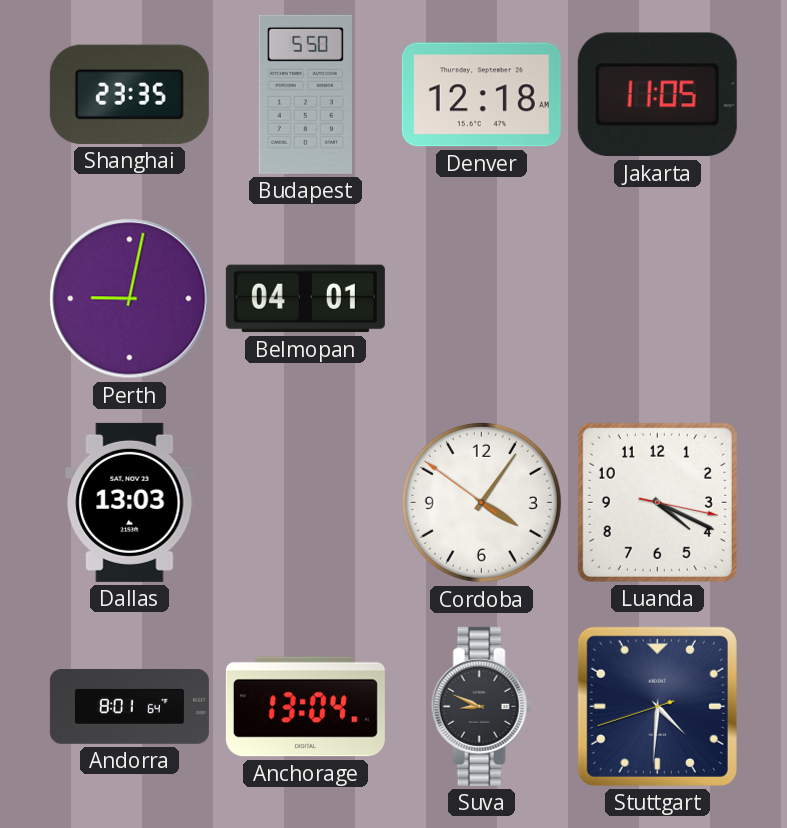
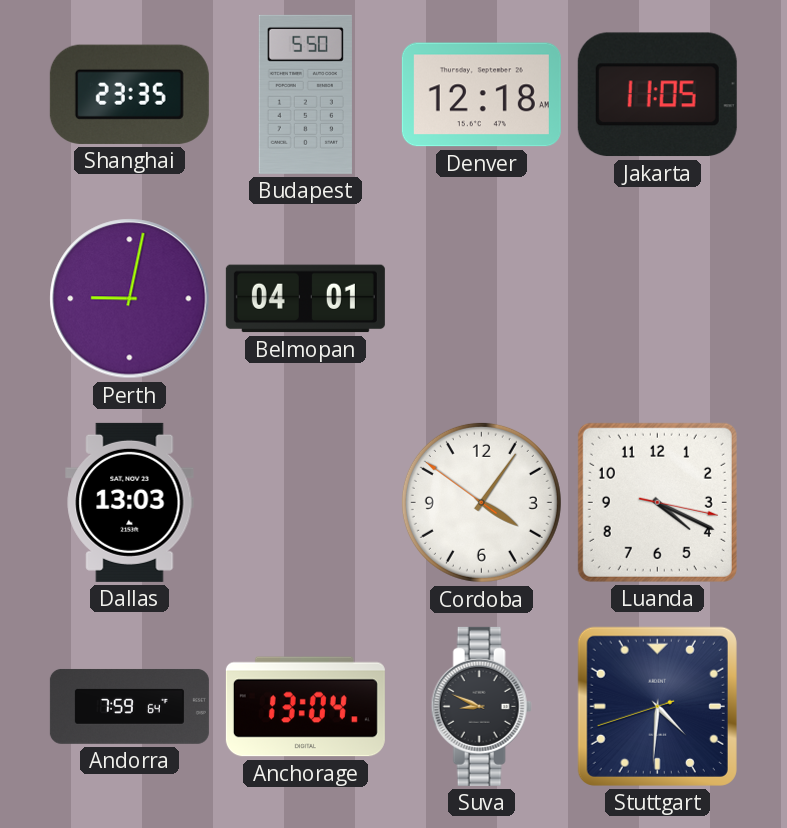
Andorra: 8:01 -> 7:59
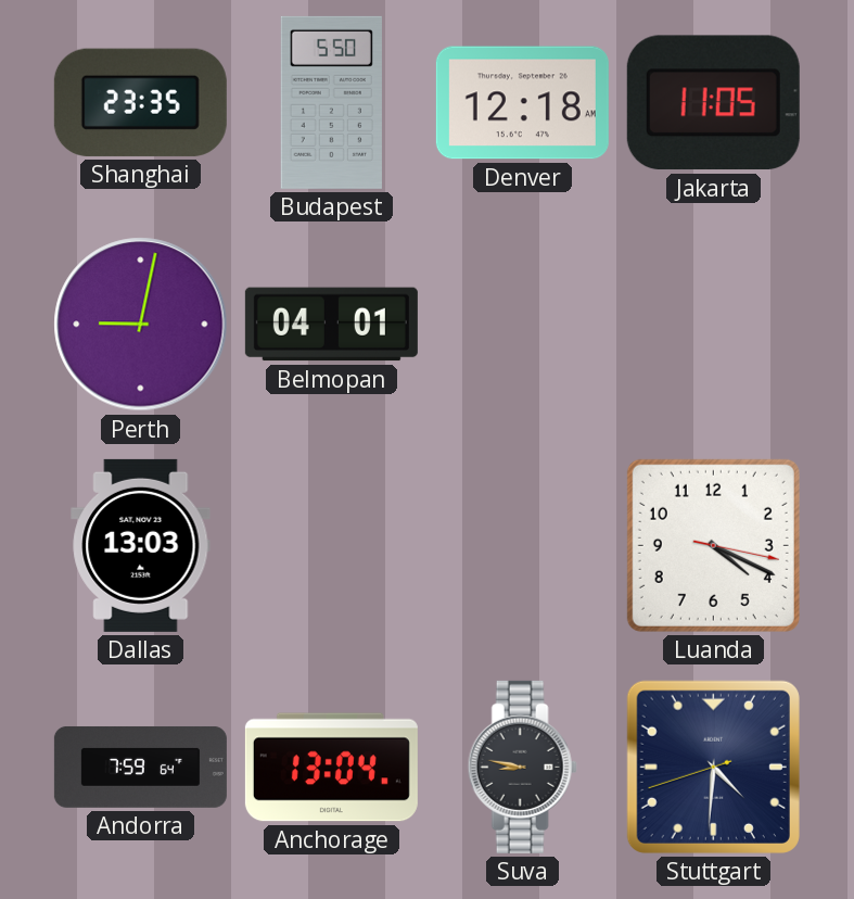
Cordoba: 4:05 -> none
Suva: 8:49 -> 8:47
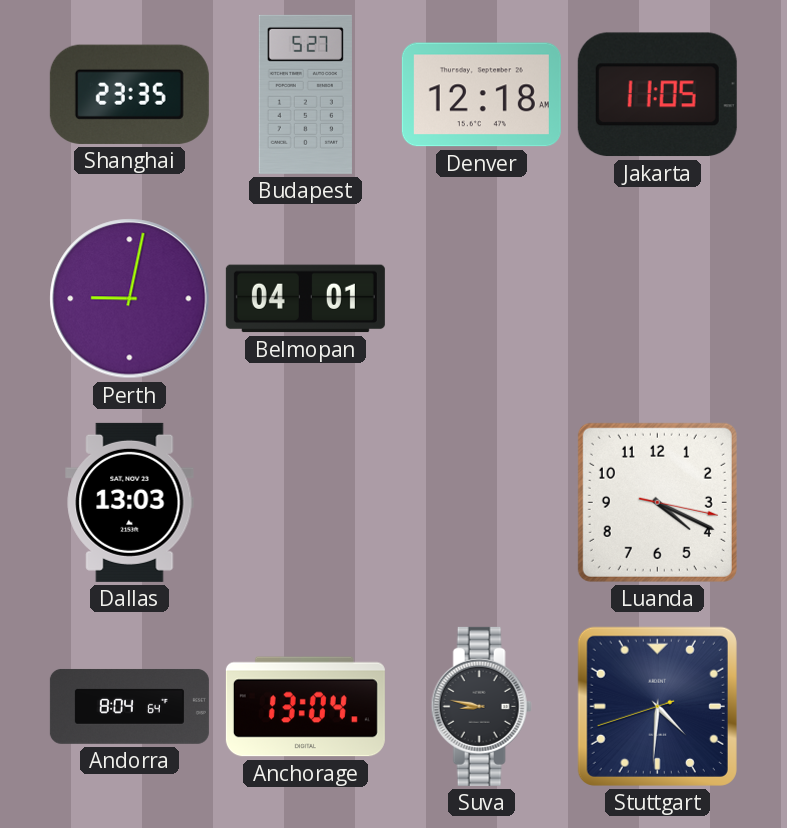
Budapest: 5:50 -> 5:27
Andorra: 7:59 -> 8:04
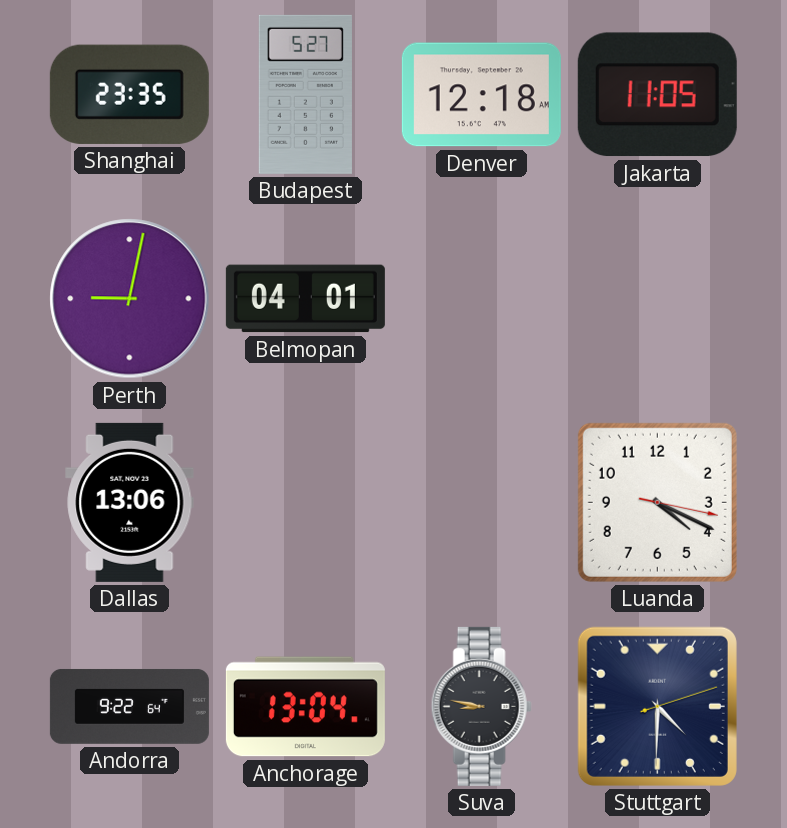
Dallas: 13:03 -> 13:06
Andorra: 8:04 -> 9:22
Stuttgart: 4:30:42 -> 4:30:12
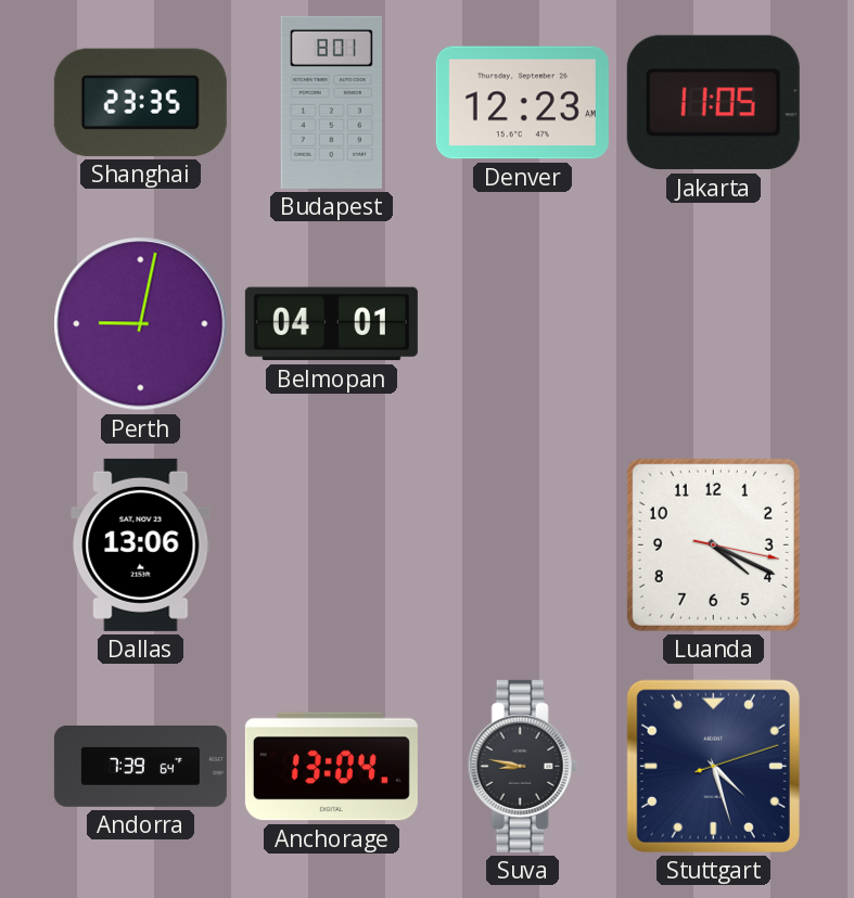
Budapest: 5:27 -> 8:01
Denver: 12:18 -> 12:23
Andorra: 9:22 -> 7:39
Stuttgart: 4:30 -> 4:27
